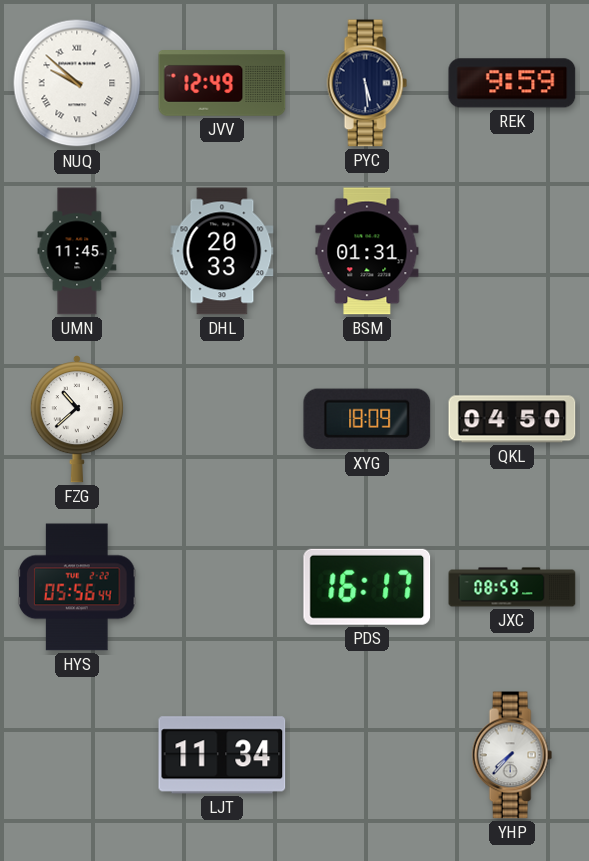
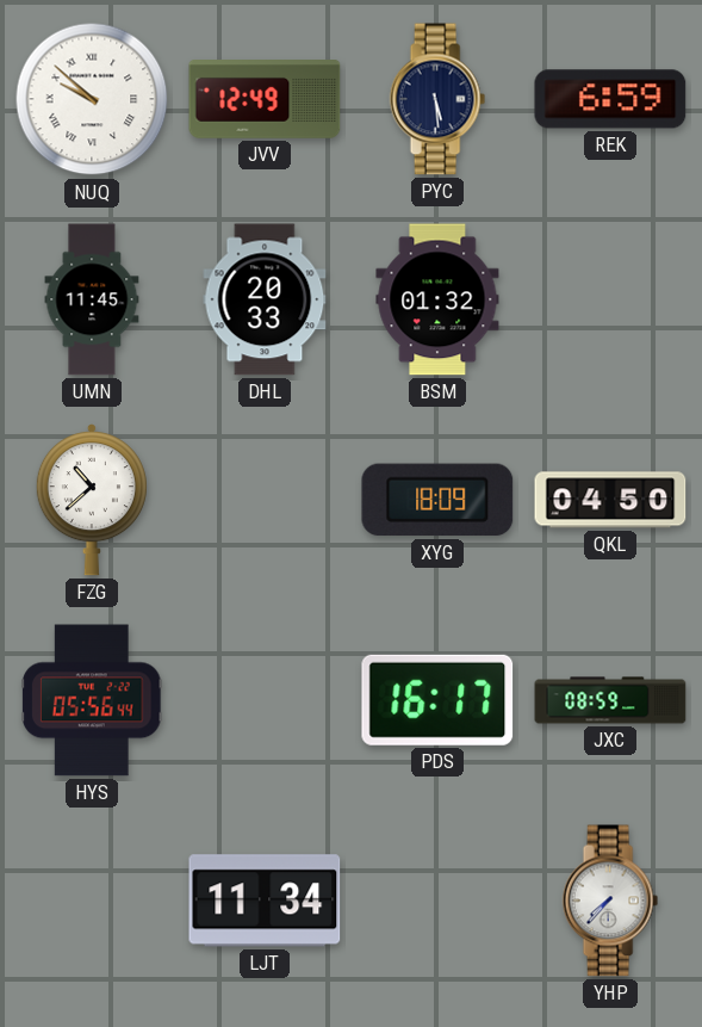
REK: 9:59 -> 6:59
BSM: 01:31 -> 01:32
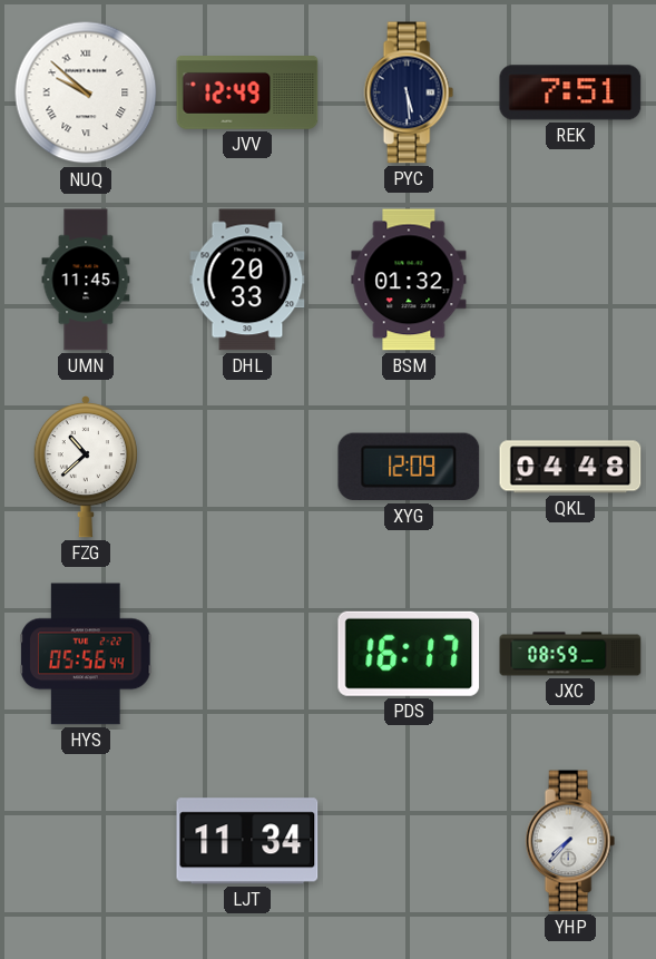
REK: 6:59 -> 7:51
XYG: 18:09 -> 12:09
QKL: 04:50 -> 04:48
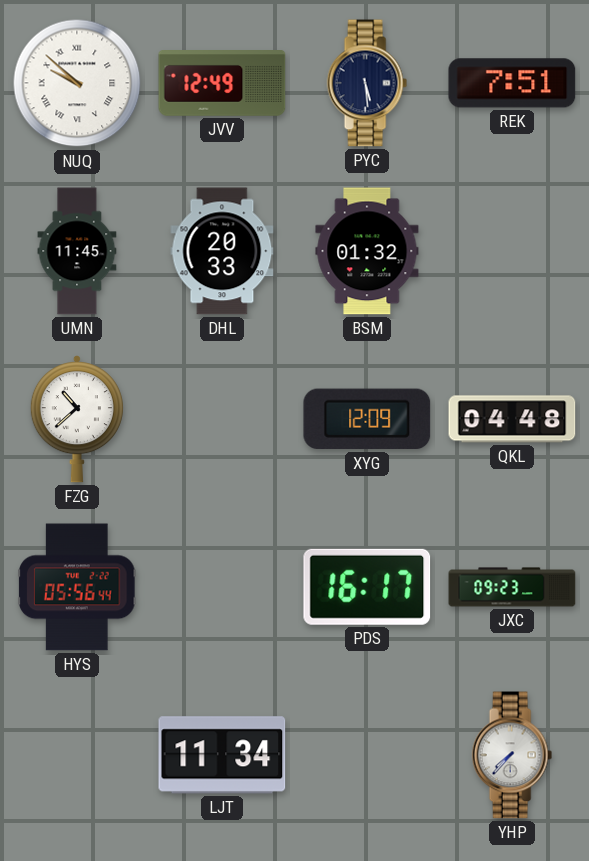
JXC: 08:59 -> 09:23
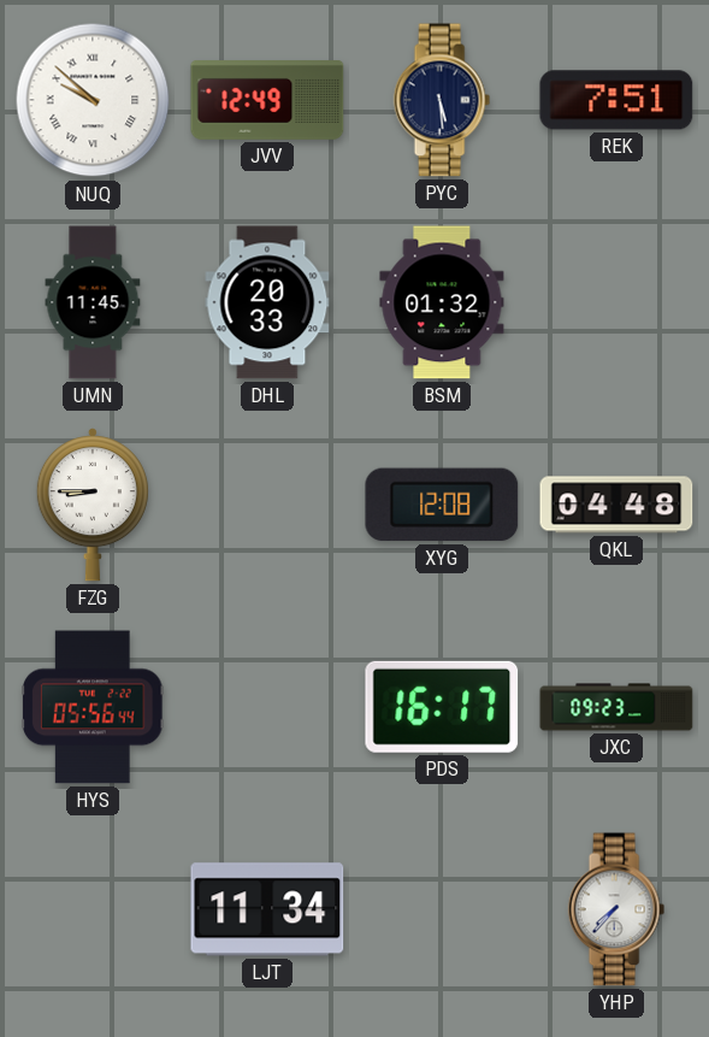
FZG: 10:38 -> 8:45
XYG: 12:09 -> 12:08
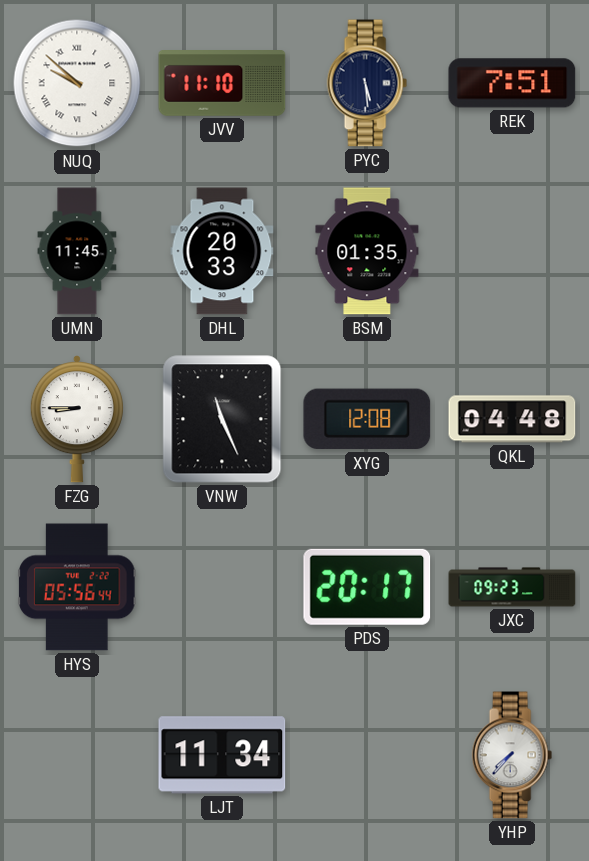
JVV: 12:49 -> 11:10
BSM: 01:32 -> 01:35
VNW: none -> 11:26
PDS: 16:17 -> 20:17
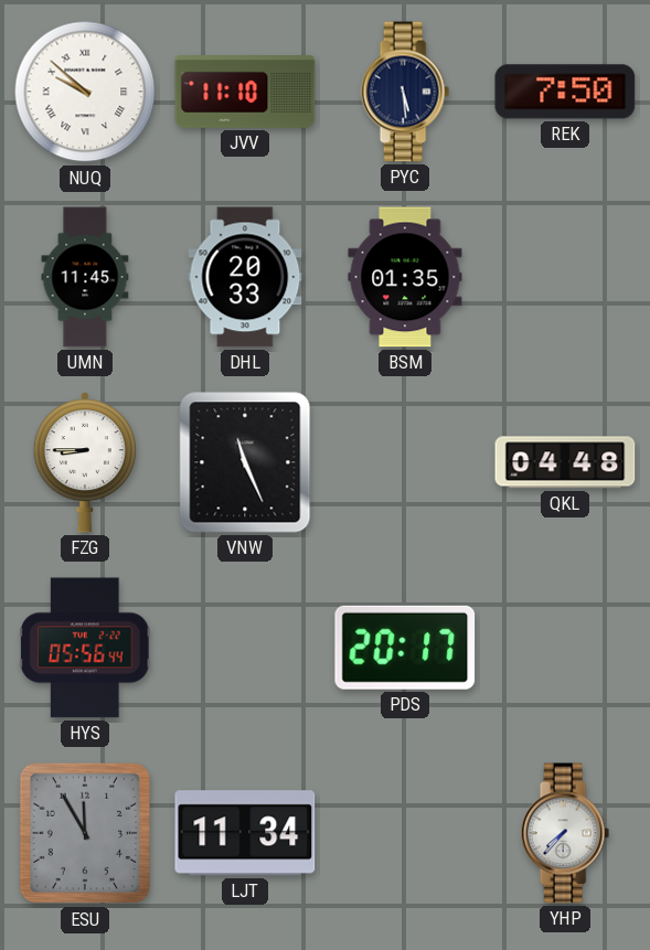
REK: 7:51 -> 7:50
XYG: 12:08 -> none
JXC: 09:23 -> none
ESU: none -> 11:55
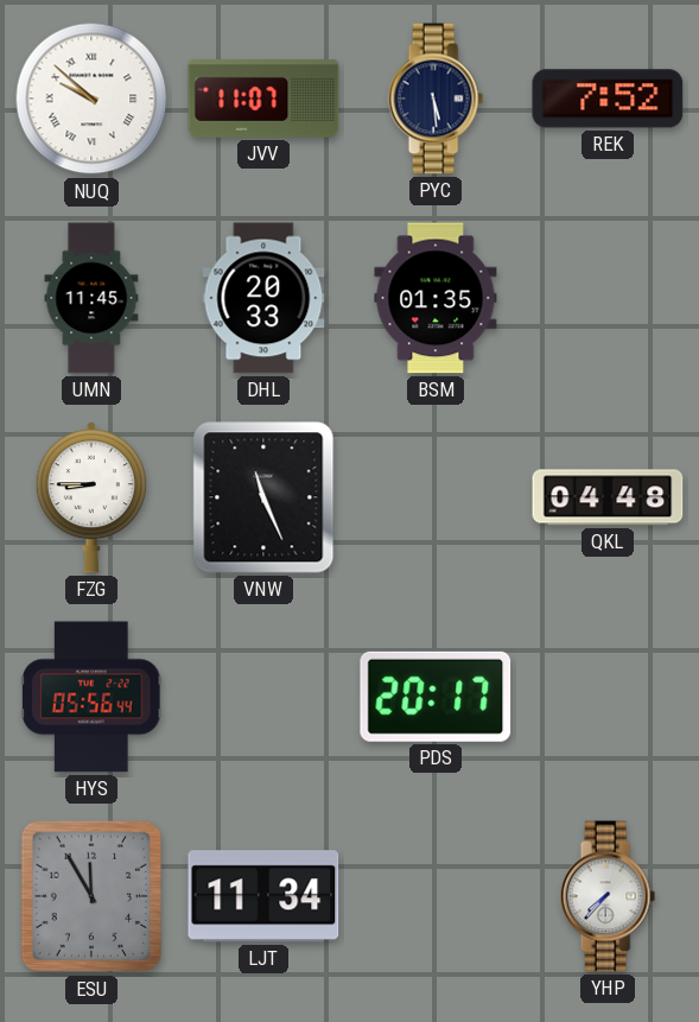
JVV: 11:10 -> 11:07
REK: 7:50 -> 7:52
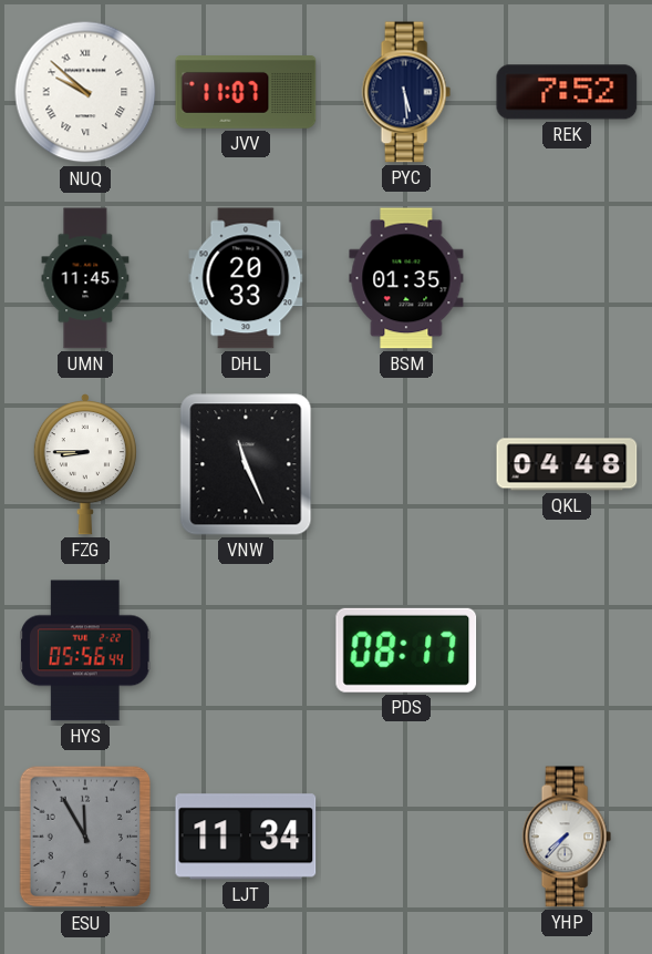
PDS: 20:17 -> 08:17
